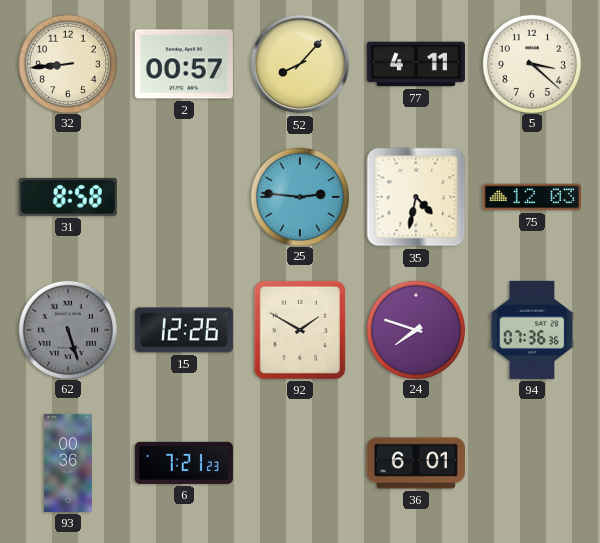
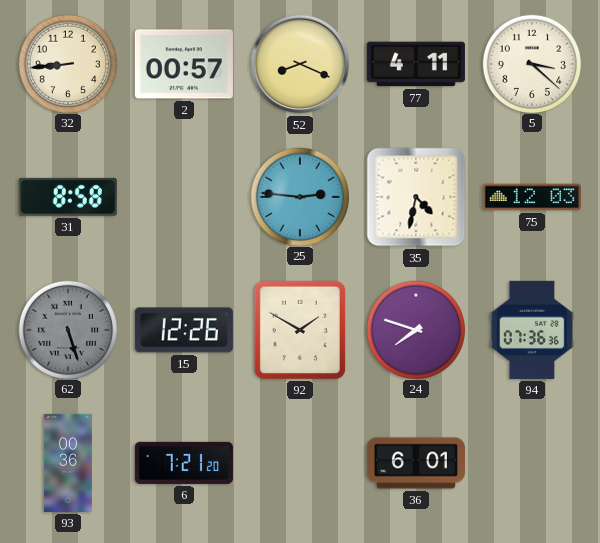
52: 8:07 -> 8:19
6: 7:21:23 -> 7:21:20
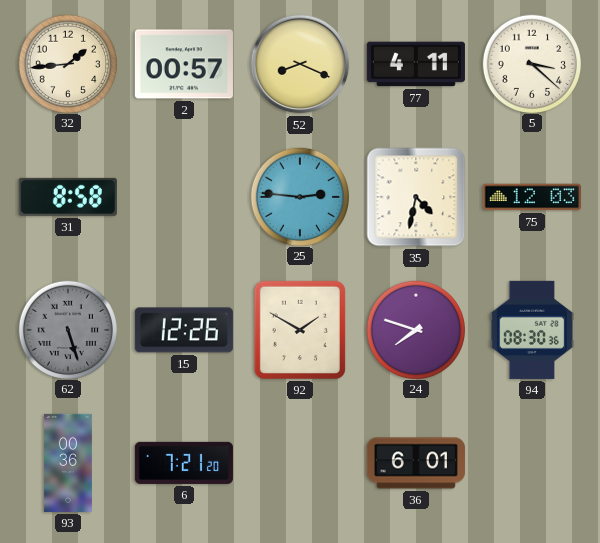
32: 8:44 -> 1:44
94: 07:36 -> 08:30
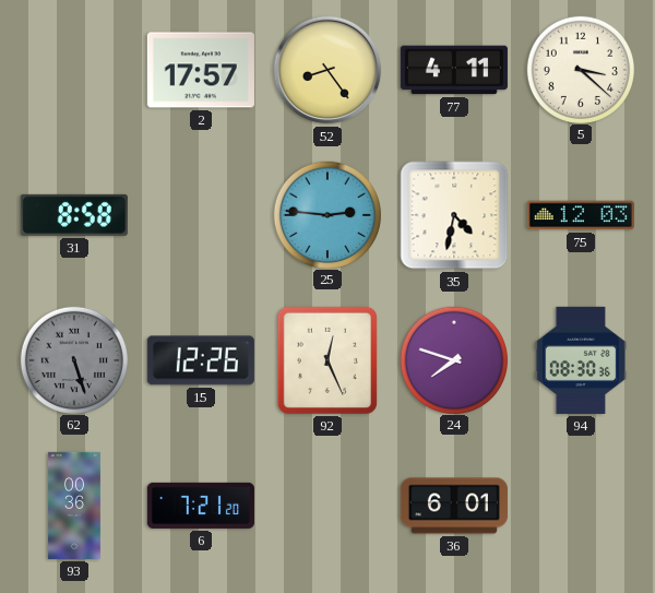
32: 1:44 -> none
2: 00:57 -> 17:57
52: 8:19 -> 8:24
92: 1:50 -> 12:26
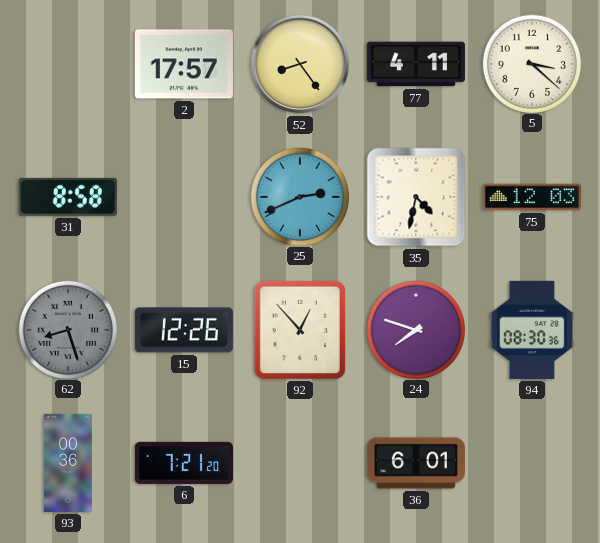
25: 2:46 -> 2:41
62: 5:27 -> 8:27
92: 12:26 -> 12:53
